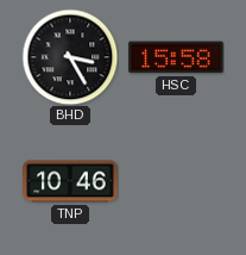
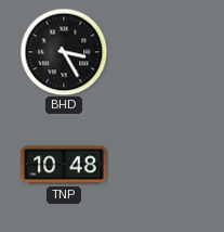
HSC: 15:58 -> none
TNP: 10:46 -> 10:48
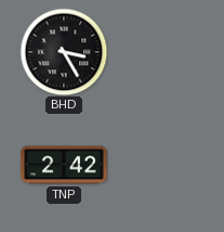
TNP: 10:48 -> 2:42
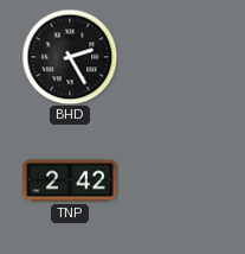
BHD: 3:25 -> 2:25
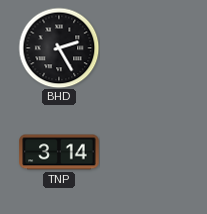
TNP: 2:42 -> 3:14
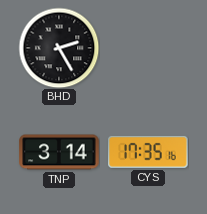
CYS: none -> 17:35
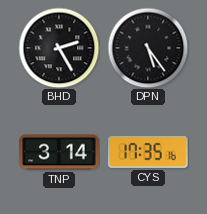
DPN: none -> 5:24
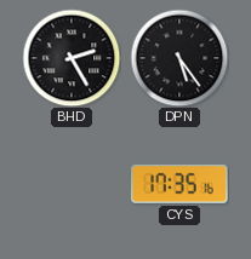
TNP: 3:14 -> none
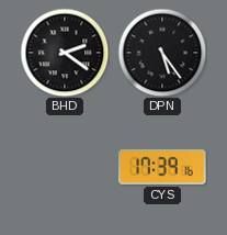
BHD: 2:25 -> 2:21
CYS: 17:35 -> 17:39
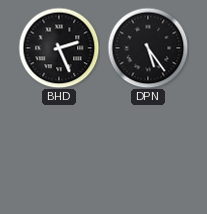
BHD: 2:21 -> 2:26
CYS: 17:39 -> none
